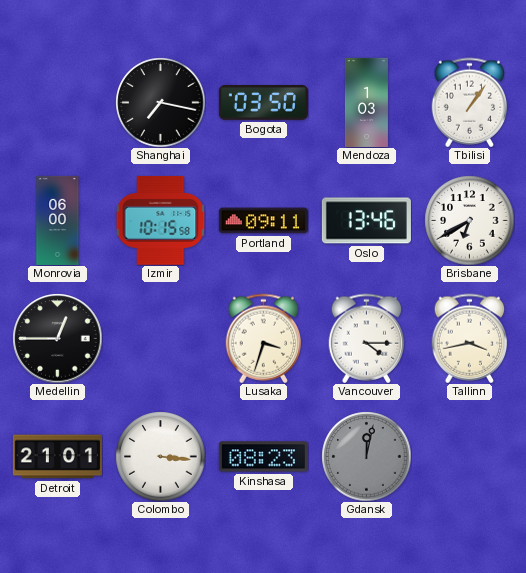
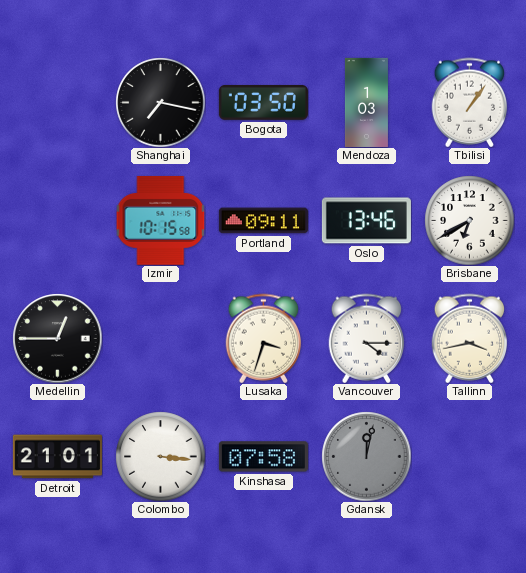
Monrovia: 06:00 -> none
Kinshasa: 08:23 -> 07:58
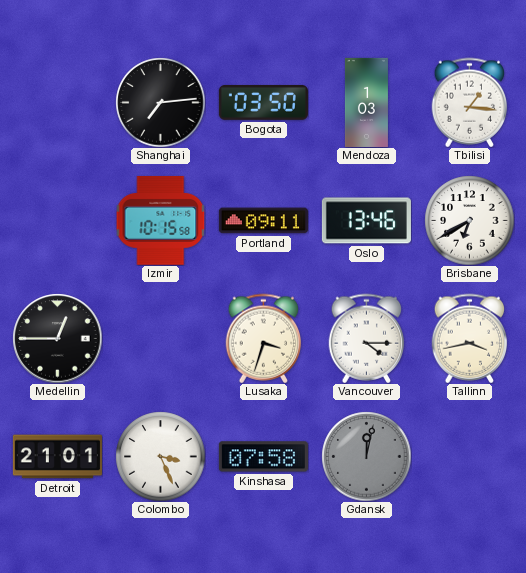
Shanghai: 7:17 -> 7:14
Tbilisi: 1:06 -> 1:16
Colombo: 3:16 -> 3:26
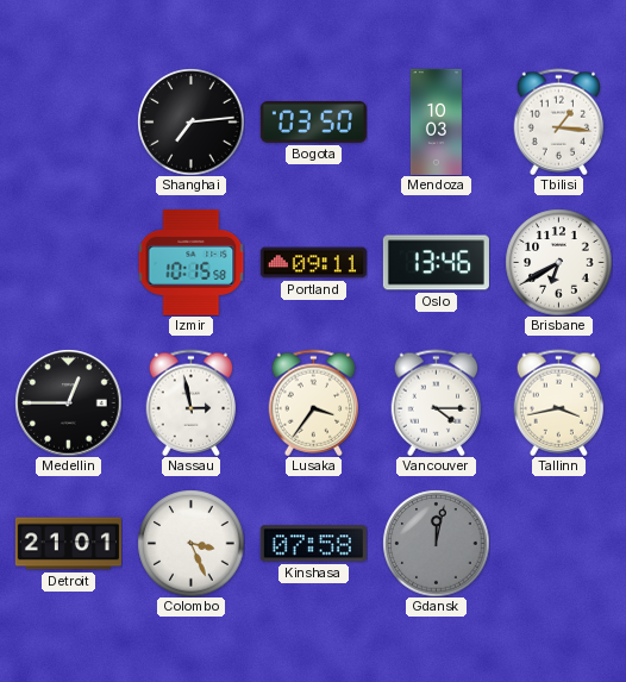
Mendoza: 1:03 -> 10:03
Nassau: none -> 2:58
Lusaka: 3:33 -> 3:36
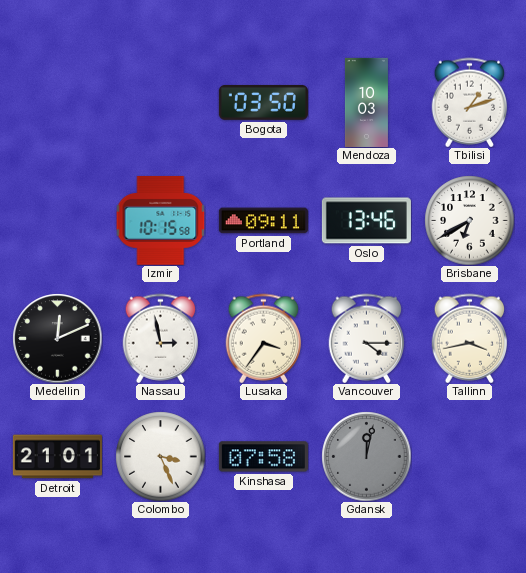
Shanghai: 7:14 -> none
Tbilisi: 1:16 -> 1:12
Medellin: 12:45 -> 12:11
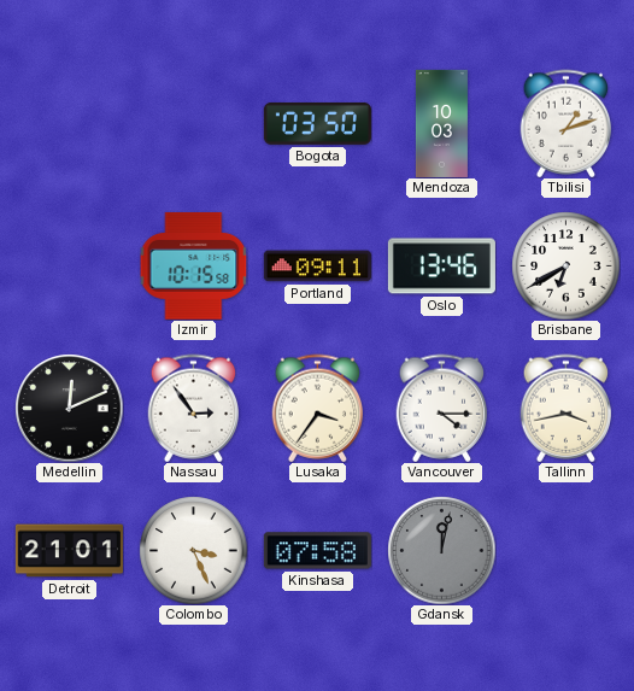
Nassau: 2:58 -> 2:54
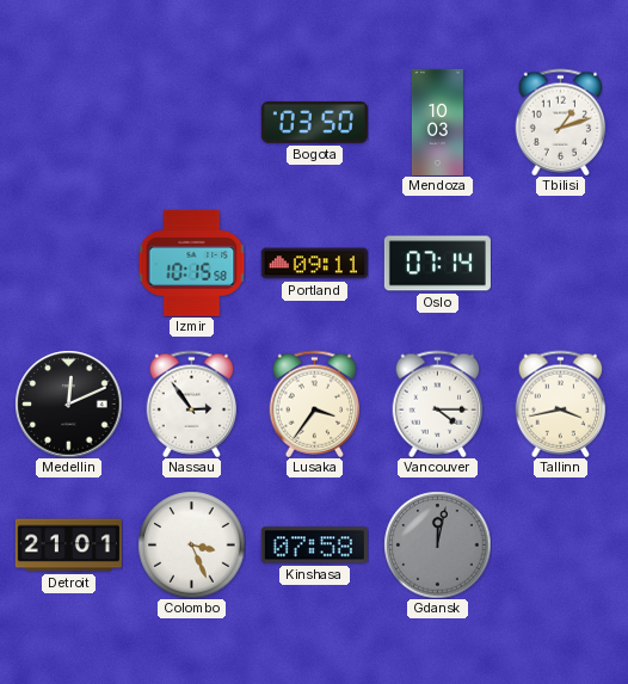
Oslo: 13:46 -> 07:14
Brisbane: 6:40 -> none
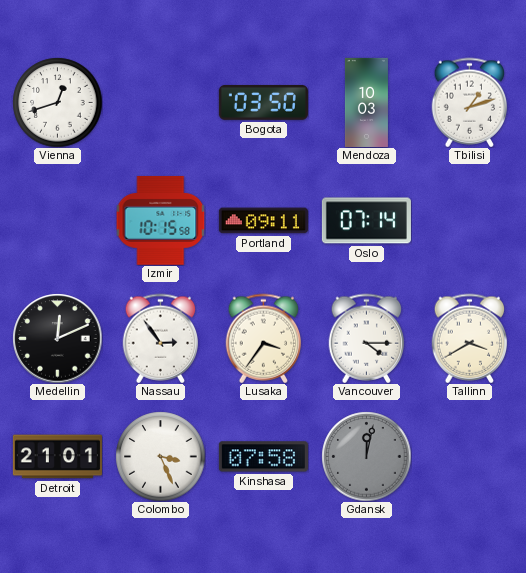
Vienna: none -> 12:42
Tallinn: 3:43 -> 3:40
